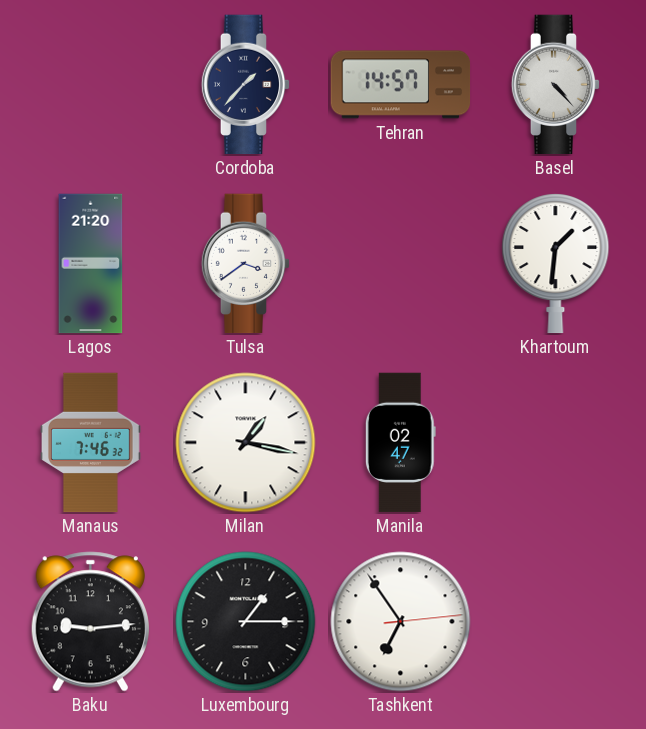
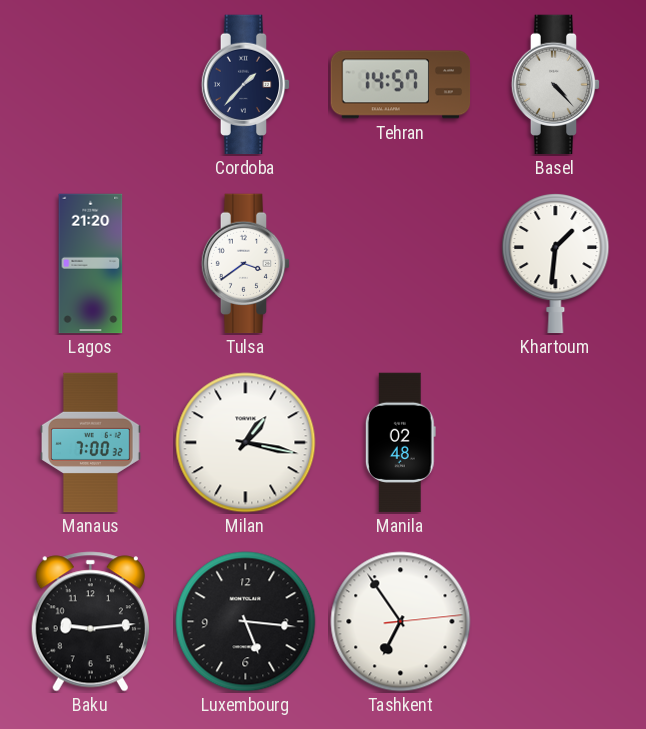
Manaus: 7:46 -> 7:00
Manila: 02:47 -> 02:48
Luxembourg: 1:15 -> 5:16
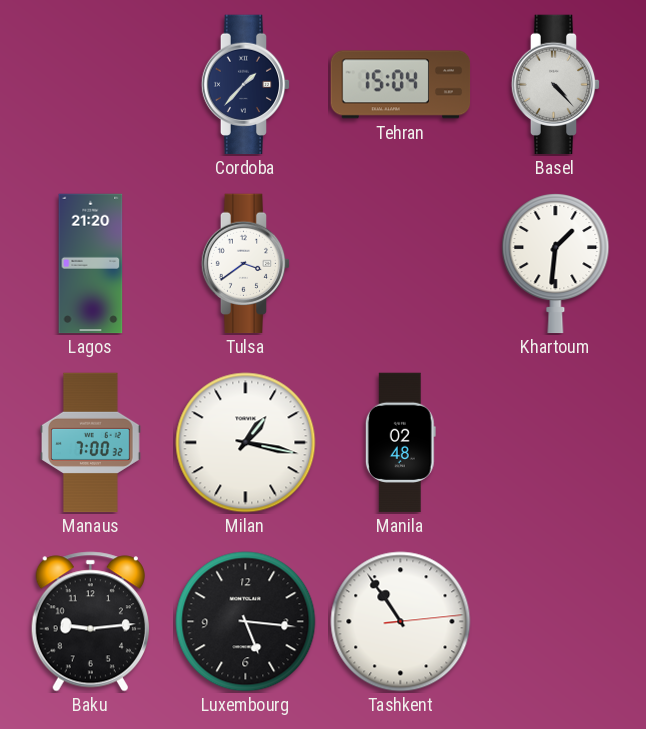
Tehran: 14:57 -> 15:04
Tashkent: 6:54 -> 10:54
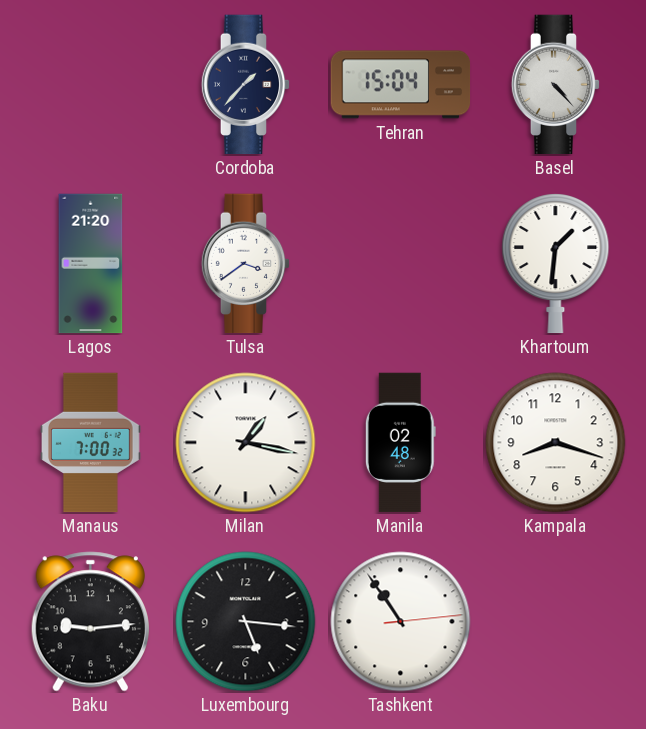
Kampala: none -> 8:18
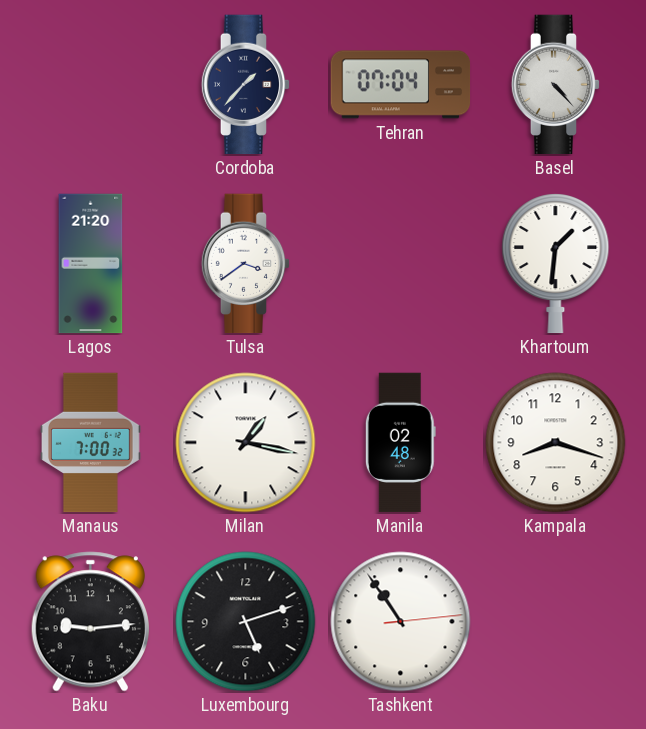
Tehran: 15:04 -> 07:04
Luxembourg: 5:16 -> 5:12
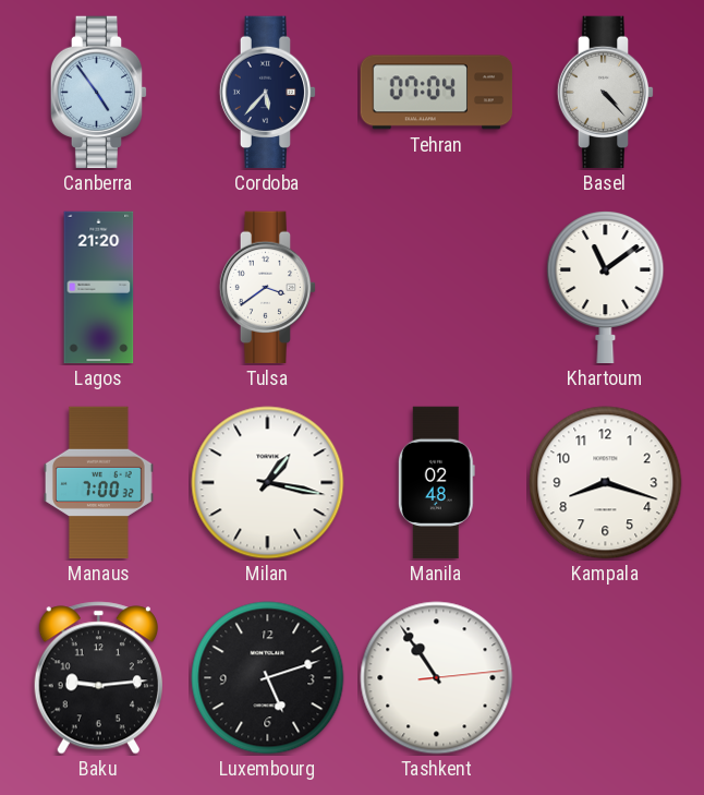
Canberra: none -> 4:54
Cordoba: 1:37 -> 5:37
Khartoum: 1:31 -> 11:09
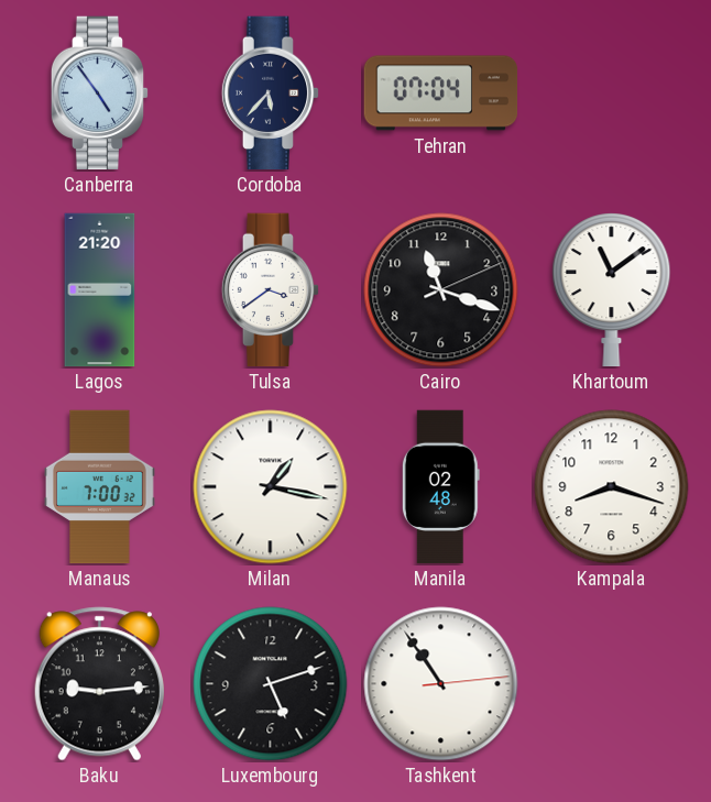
Basel: 4:23 -> none
Cairo: none -> 11:18
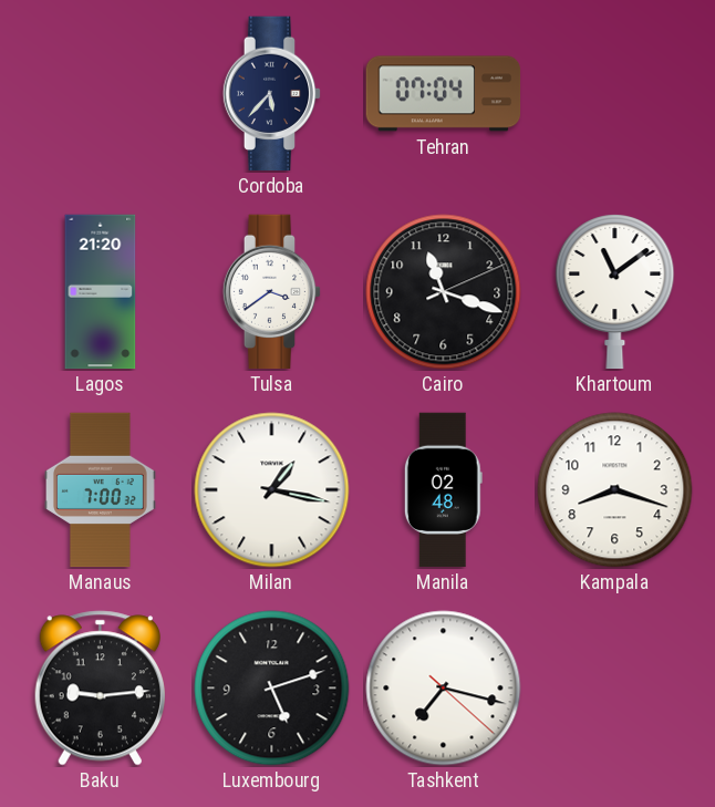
Canberra: 4:54 -> none
Tashkent: 10:54 -> 7:17
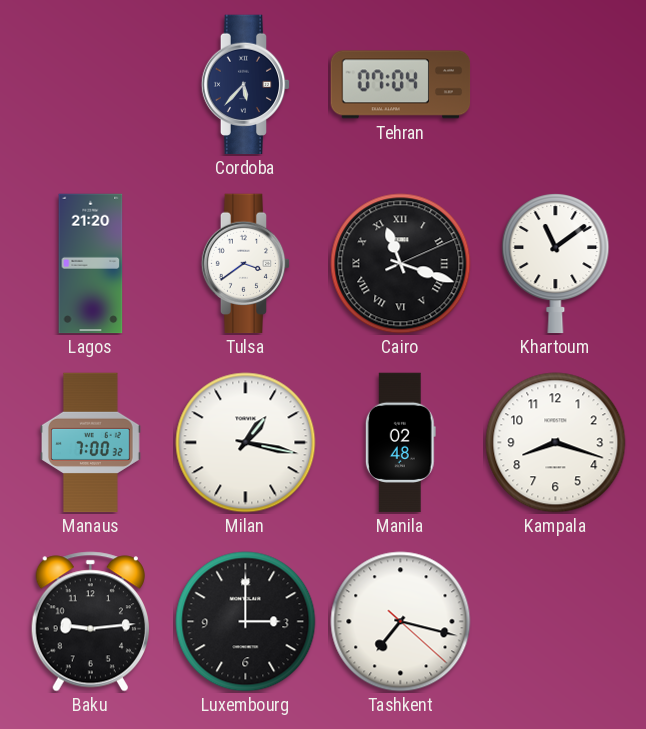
Cairo numerals: Arabic -> Roman
Luxembourg: 5:12 -> 3:00
